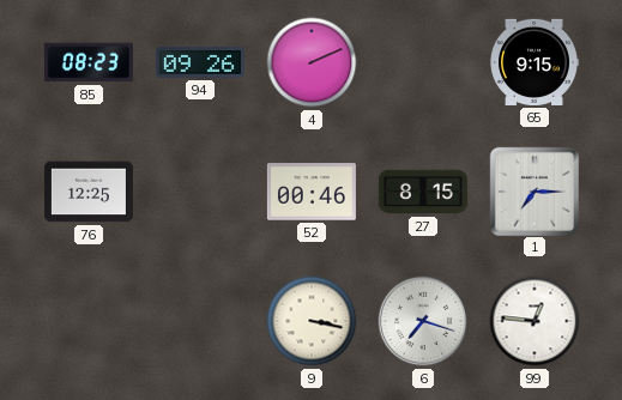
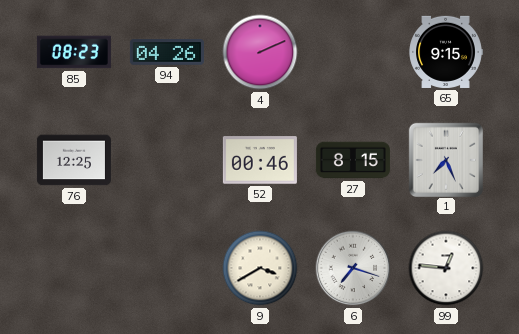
94: 09:26 -> 04:26
1: 7:15 -> 7:26
9: 3:17 -> 3:40
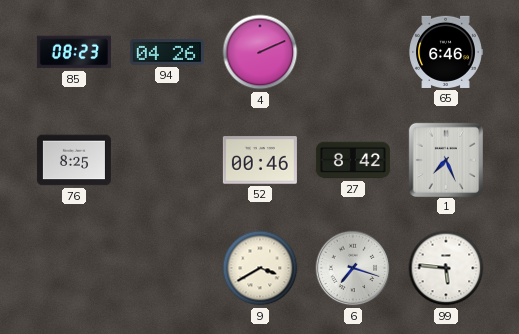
65: 9:15 -> 6:46
76: 12:25 -> 8:25
27: 8:15 -> 8:42
99: 12:46 -> 5:46
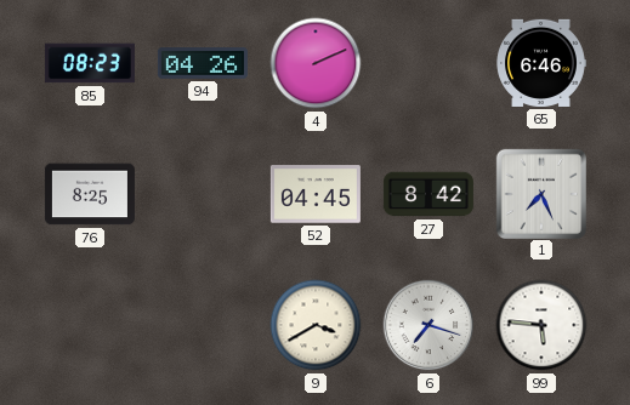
52: 00:46 -> 04:45
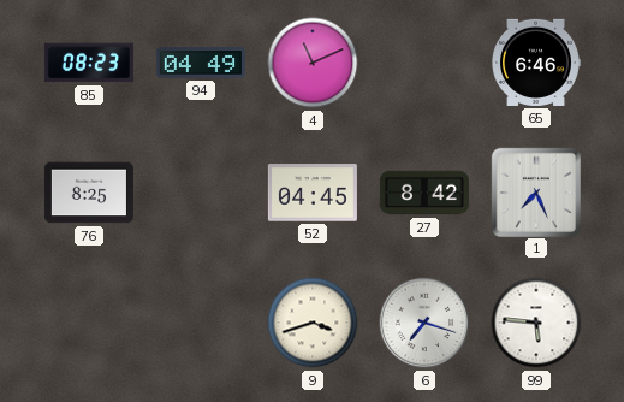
94: 04:26 -> 04:49
4: 2:11 -> 11:11
9: 3:40 -> 3:42
